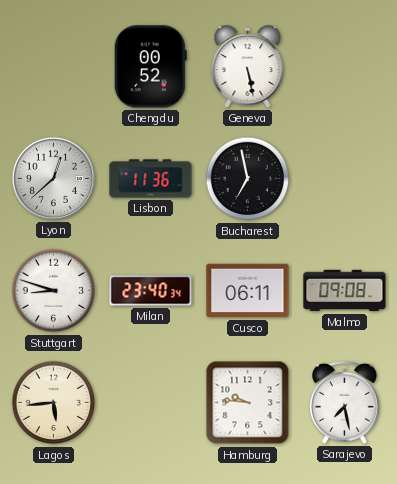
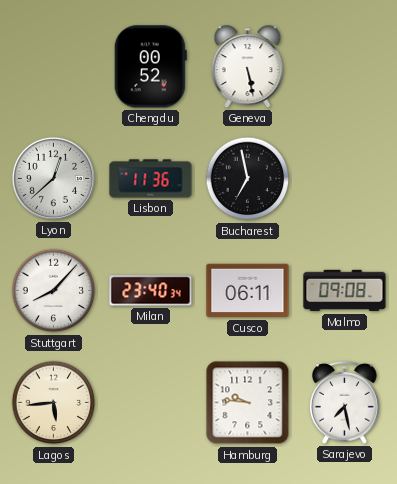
Stuttgart: 8:48 -> 8:07
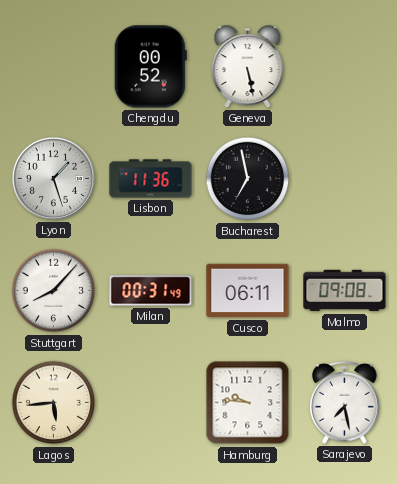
Lyon: 12:38 -> 1:27
Milan: 23:40 -> 00:31
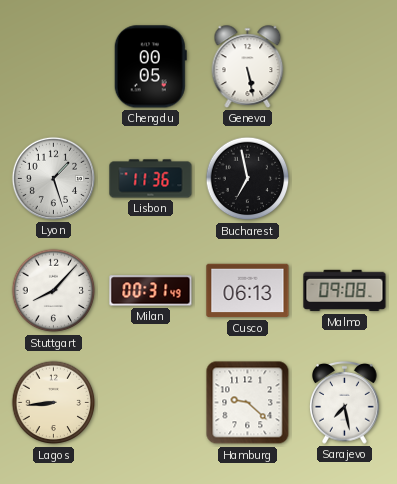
Chengdu: 00:52 -> 00:05
Cusco: 06:11 -> 06:13
Lagos: 5:44 -> 8:44
Hamburg: 9:46 -> 9:22
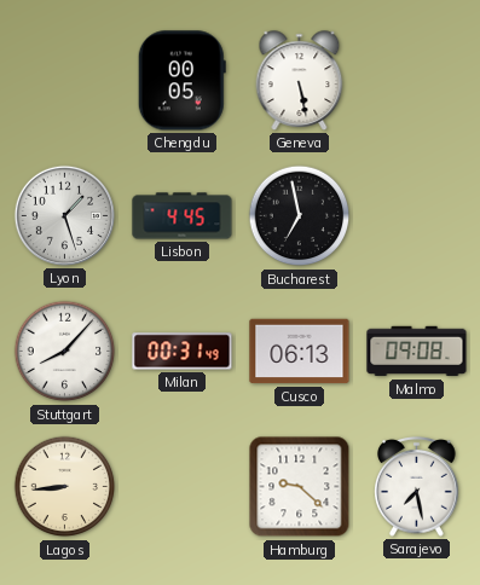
Lisbon: 11:36 -> 4:45
